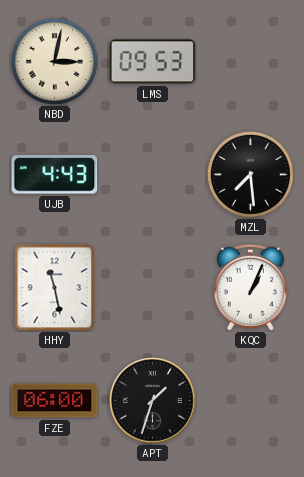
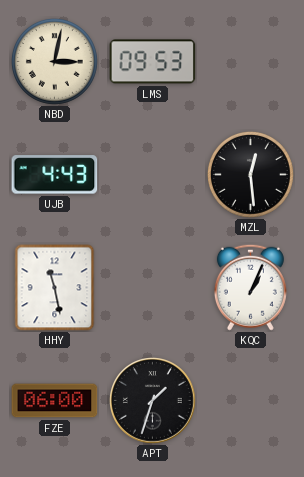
MZL: 7:29 -> 12:29
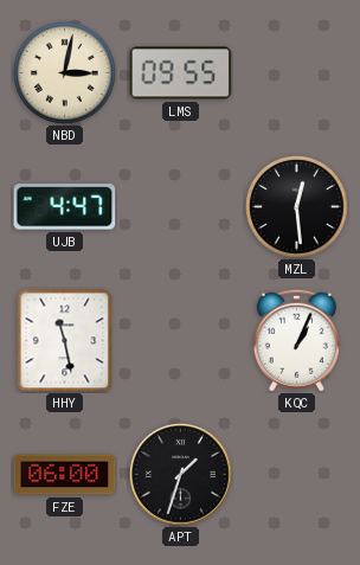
LMS: 09:53 -> 09:55
UJB: 4:43 -> 4:47
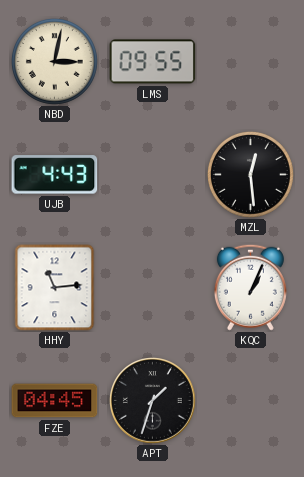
UJB: 4:47 -> 4:43
HHY: 11:28 -> 11:14
FZE: 06:00 -> 04:45
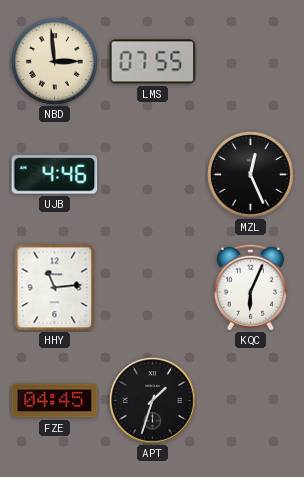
NBD: 3:02 -> 2:59
LMS: 09:55 -> 07:55
UJB: 4:43 -> 4:46
MZL: 12:29 -> 12:26
KQC: 1:04 -> 6:04
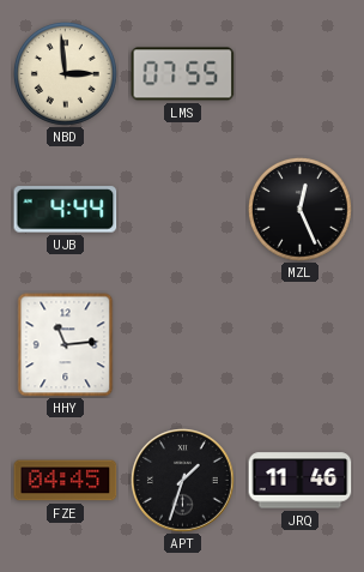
UJB: 4:46 -> 4:44
KQC: 6:04 -> none
JRQ: none -> 11:46
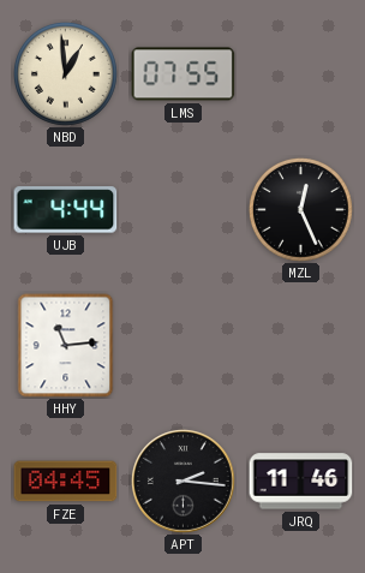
NBD: 2:59 -> 12:59
APT: 1:33 -> 2:16
